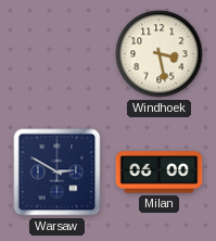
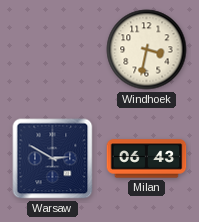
Windhoek: 3:28 -> 3:32
Milan: 06:00 -> 06:43
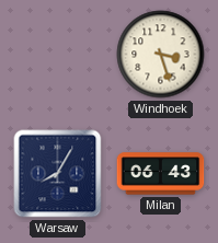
Windhoek: 3:32 -> 3:27
Warsaw: 2:50 -> 8:05
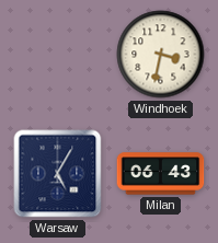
Windhoek: 3:27 -> 3:32
Warsaw: 8:05 -> 5:05
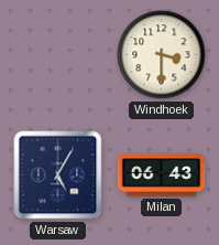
Windhoek: 3:32 -> 3:30
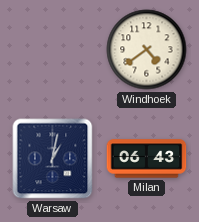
Windhoek: 3:30 -> 4:39
Warsaw: 5:05 -> 1:02
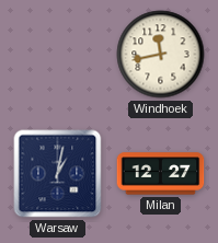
Windhoek: 4:39 -> 11:43
Milan: 06:43 -> 12:27
